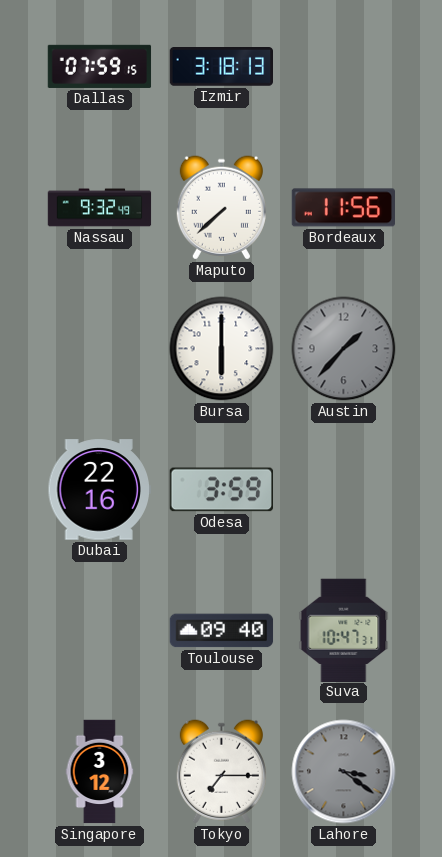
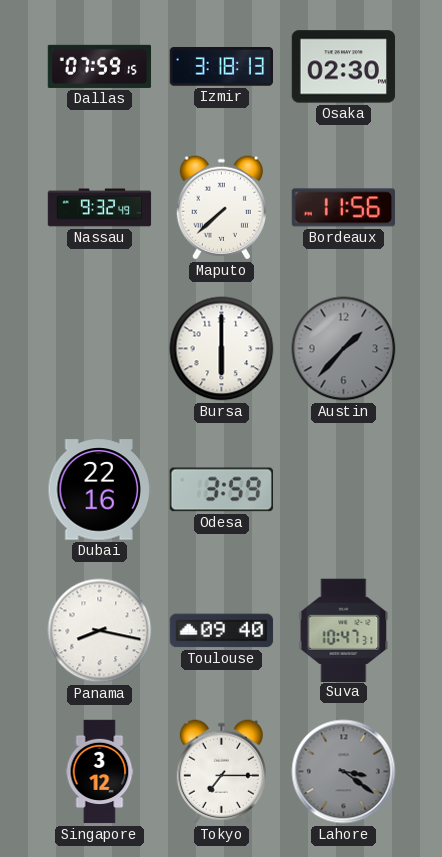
Osaka: none -> 02:30
Panama: none -> 8:17
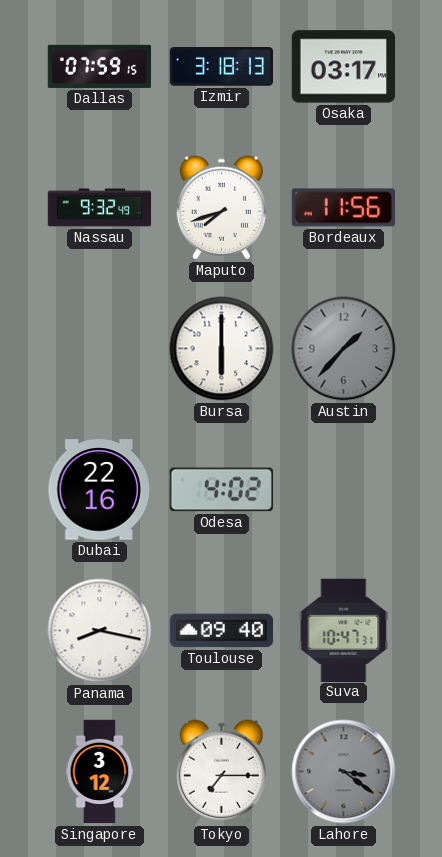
Osaka: 02:30 -> 03:17
Maputo: 7:38 -> 7:42
Odesa: 3:59 -> 4:02
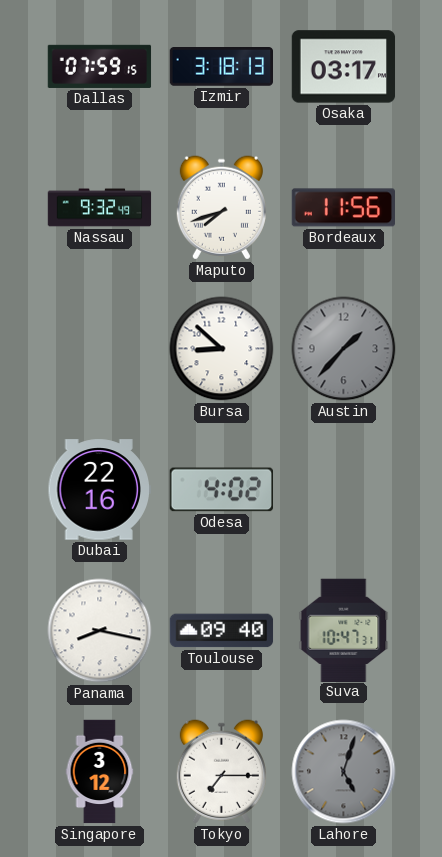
Bursa: 6:00 -> 8:52
Lahore: 3:21 -> 5:03
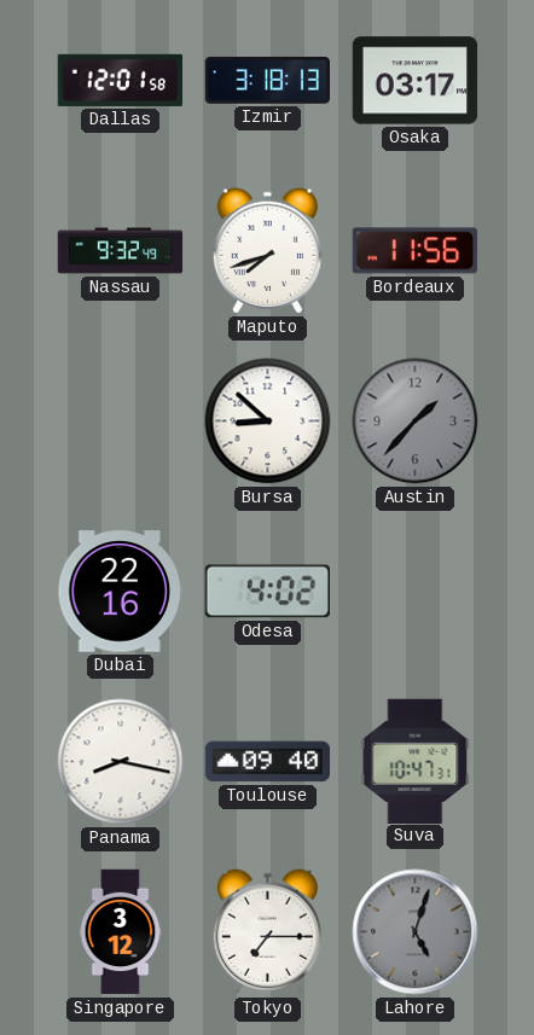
Dallas: 07:59 -> 12:01
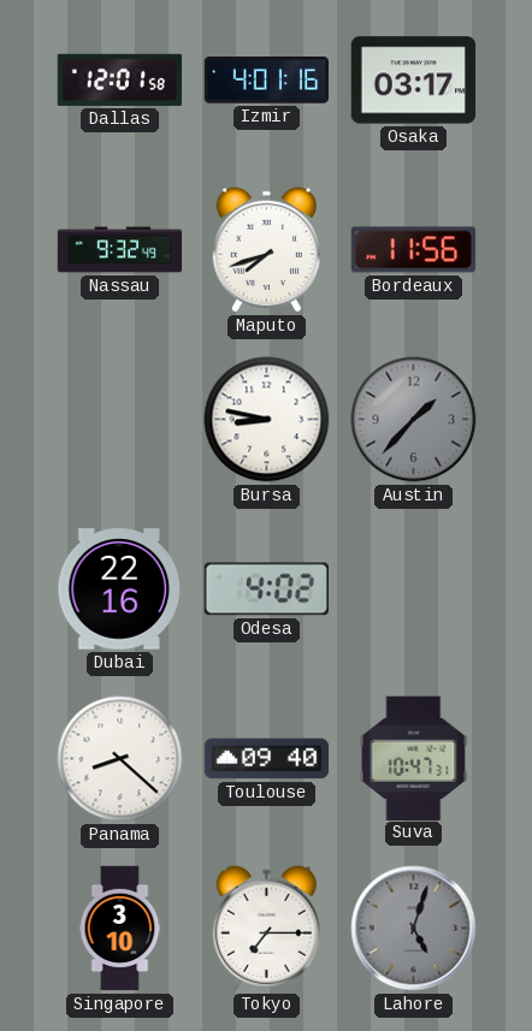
Izmir: 3:18 -> 4:01
Bursa: 8:52 -> 8:47
Panama: 8:17 -> 8:22
Singapore: 3:12 -> 3:10
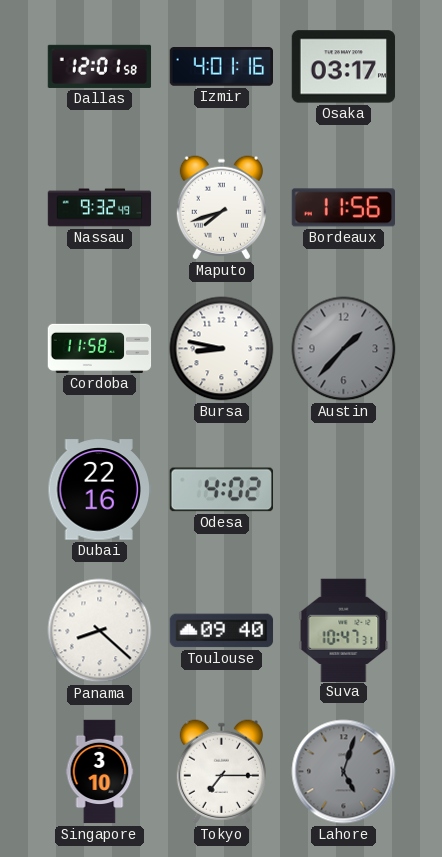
Cordoba: none -> 11:58
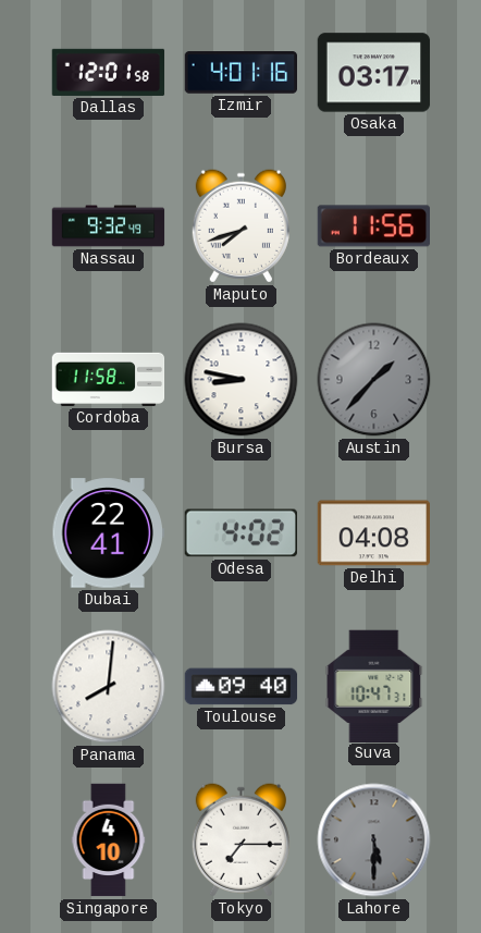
Dubai: 22:16 -> 22:41
Delhi: none -> 04:08
Panama: 8:22 -> 8:01
Singapore: 3:10 -> 4:10
Lahore: 5:03 -> 5:30
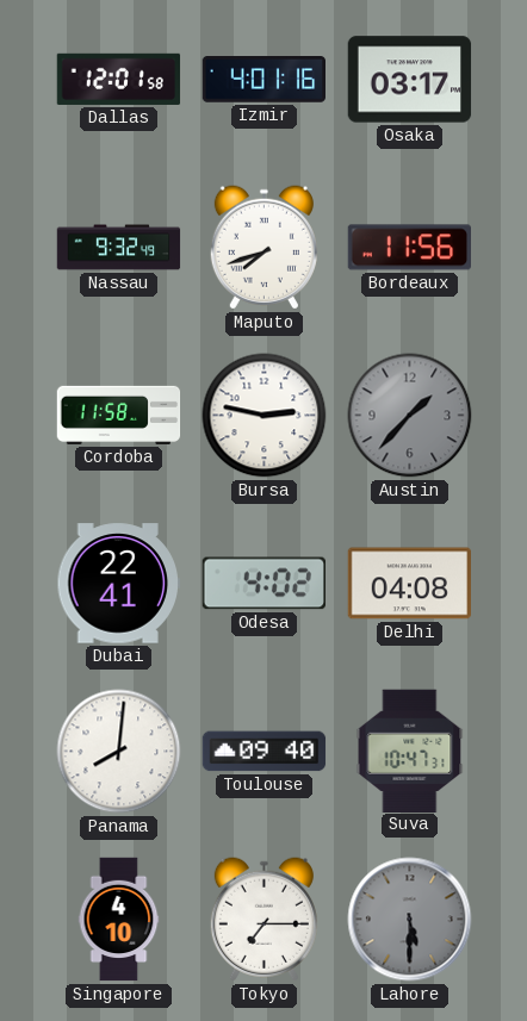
Bursa: 8:47 -> 2:47
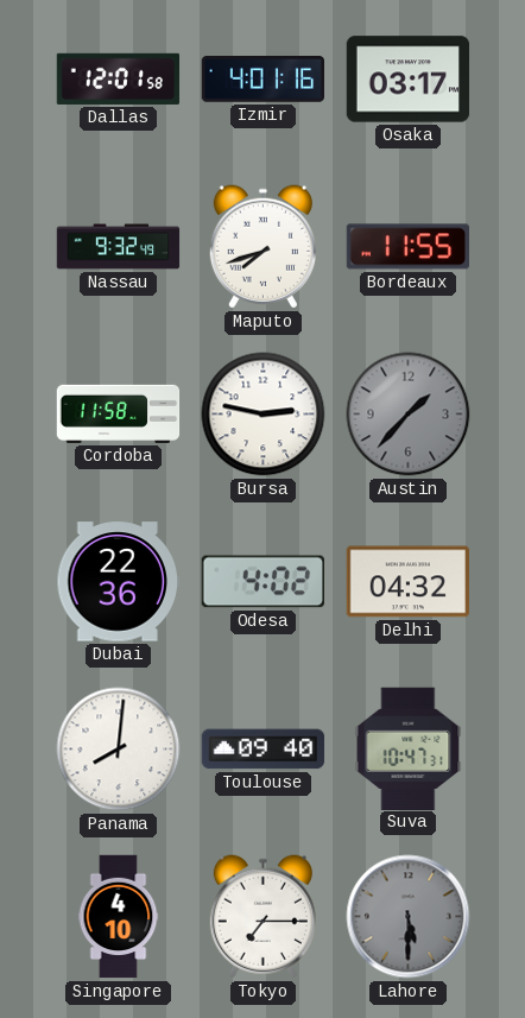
Bordeaux: 11:56 -> 11:55
Dubai: 22:41 -> 22:36
Delhi: 04:08 -> 04:32
